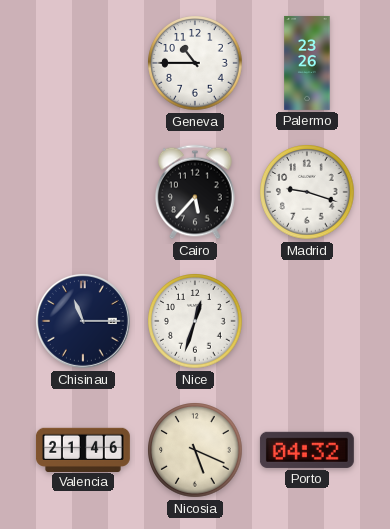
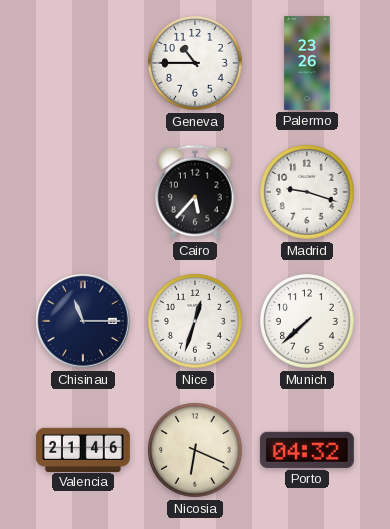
Munich: none -> 7:38
Nicosia: 5:19 -> 6:19
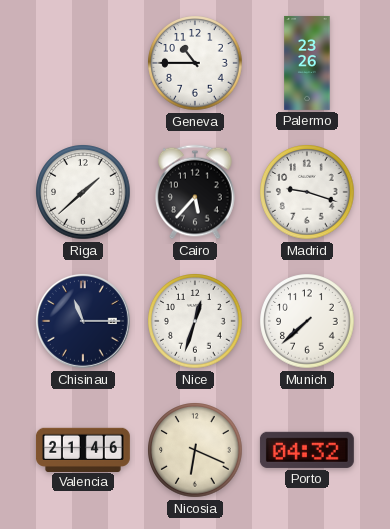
Riga: none -> 1:38
